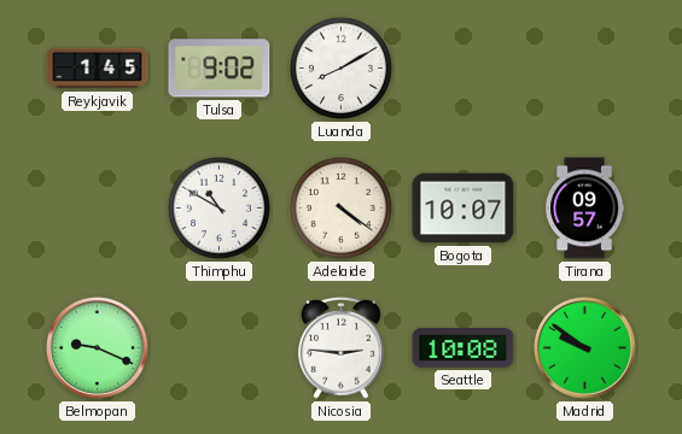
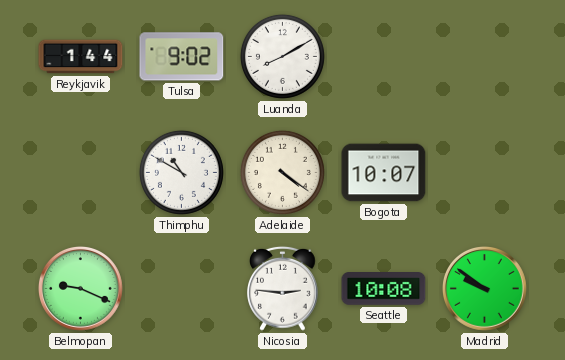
Reykjavik: 1:45 -> 1:44
Tirana: 09:57 -> none
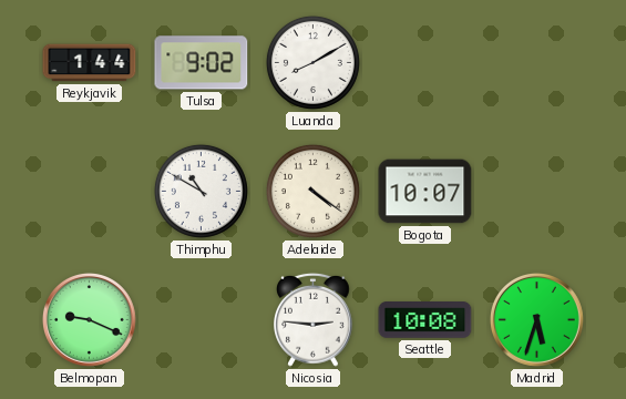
Madrid: 9:51 -> 5:33
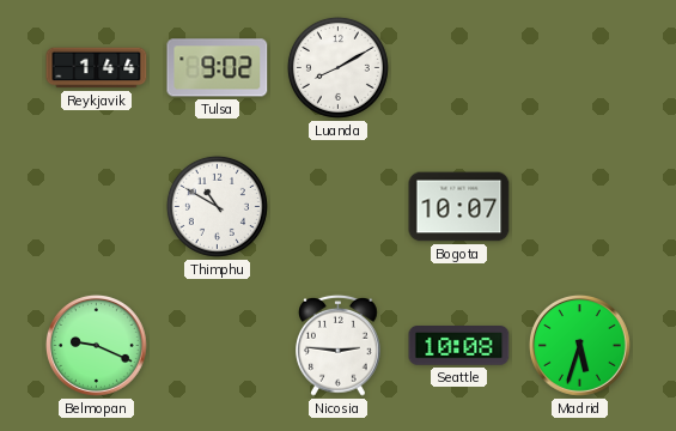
Adelaide: 4:21 -> none
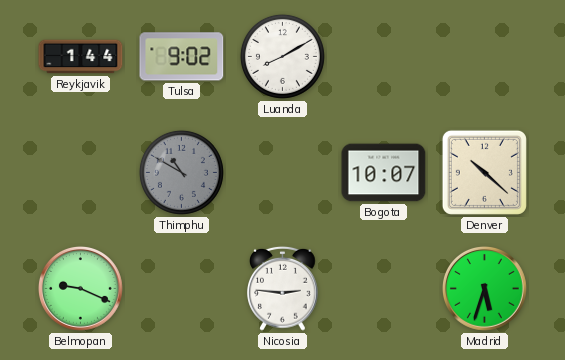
Thimphu dial: white -> grey
Denver: none -> 10:22
Seattle: 10:08 -> none
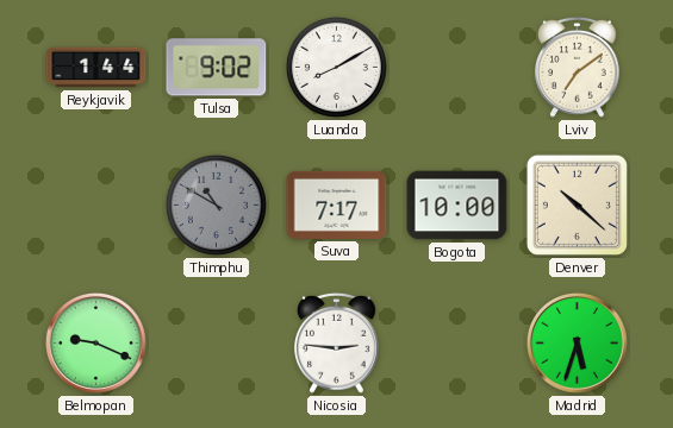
Lviv: none -> 7:09
Suva: none -> 7:17
Bogota: 10:07 -> 10:00
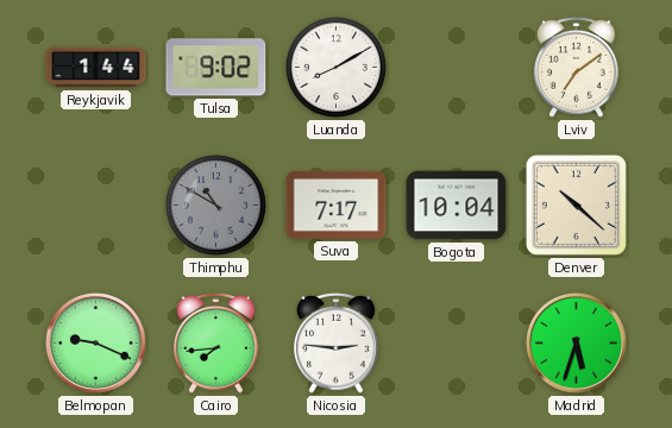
Bogota: 10:00 -> 10:04
Cairo: none -> 7:44
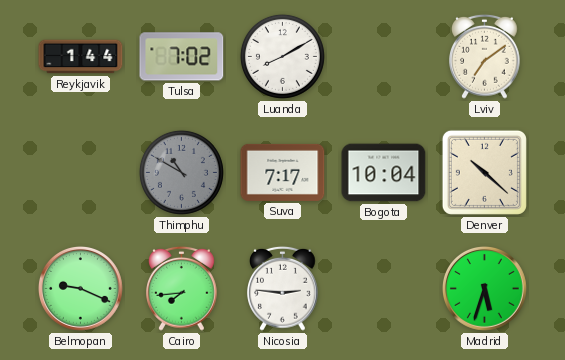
Tulsa: 9:02 -> 7:02
